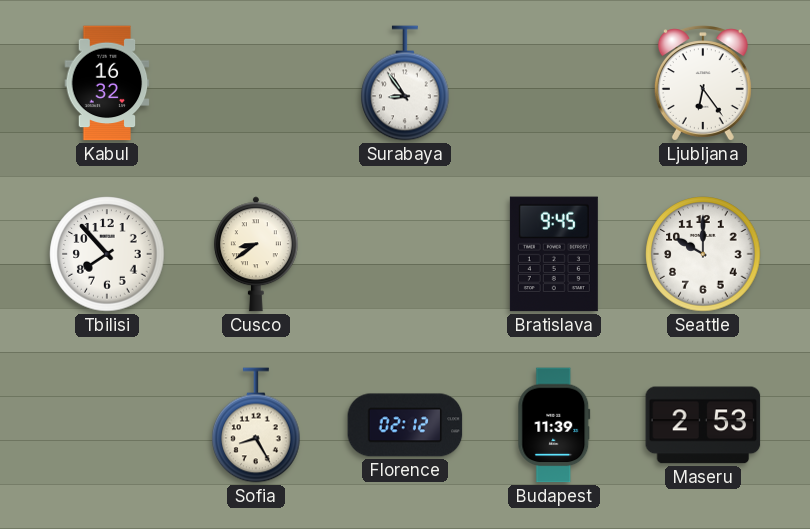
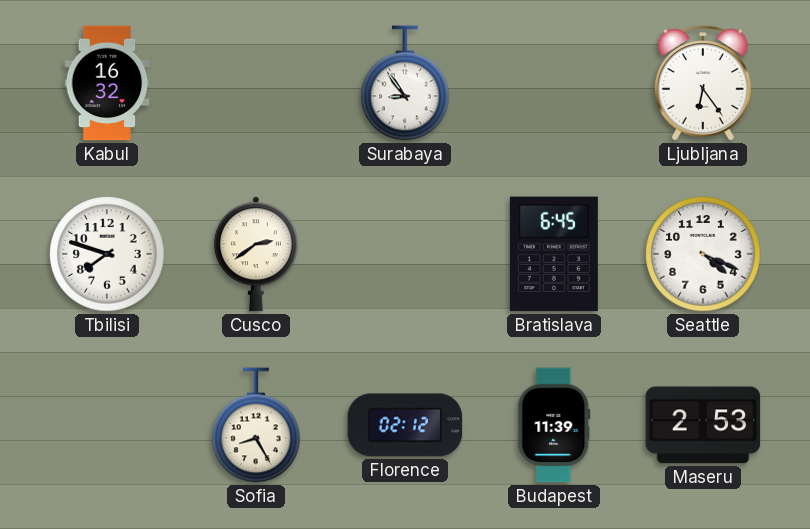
Tbilisi: 7:53 -> 7:48
Cusco: 8:39 -> 2:39
Bratislava: 9:45 -> 6:45
Seattle: 10:00 -> 4:19
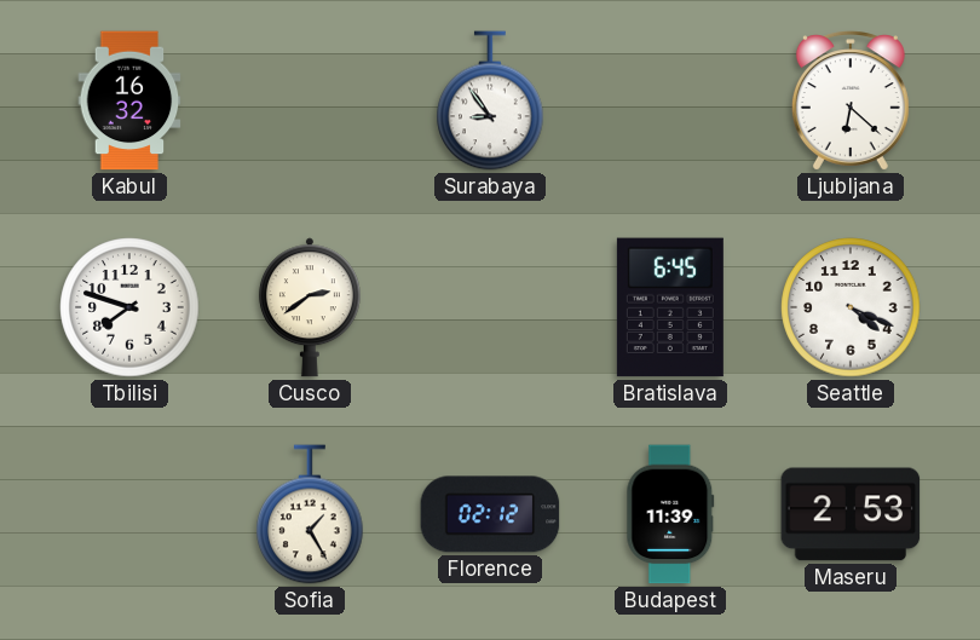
Ljubljana: 6:24 -> 6:22
Sofia: 8:25 -> 1:25
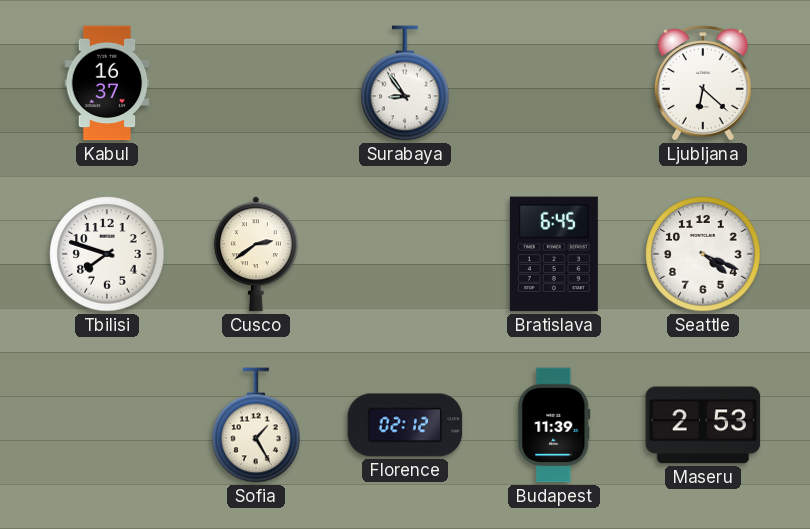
Kabul: 16:32 -> 16:37
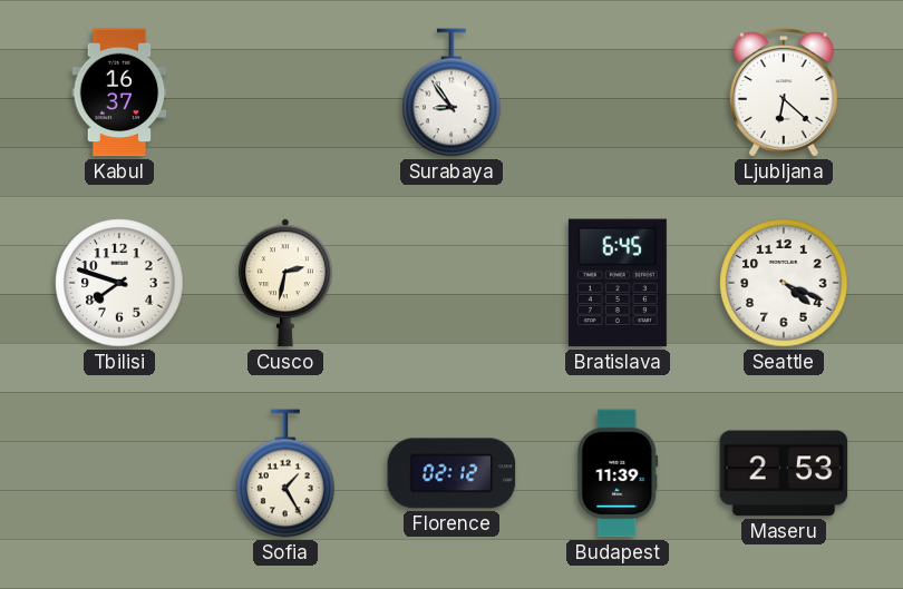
Cusco: 2:39 -> 2:32
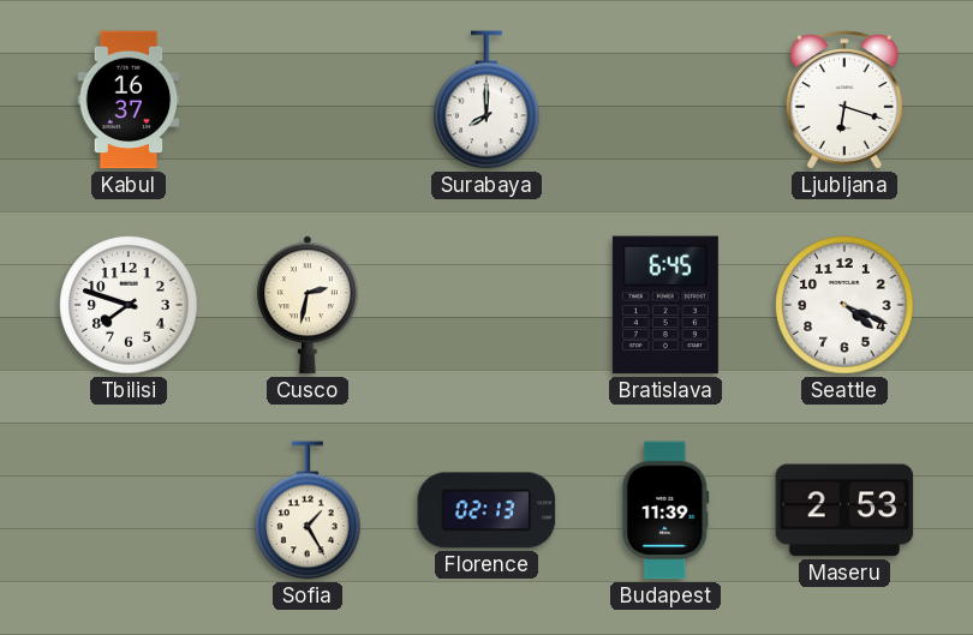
Surabaya: 8:54 -> 8:00
Ljubljana: 6:22 -> 6:18
Florence: 02:12 -> 02:13
